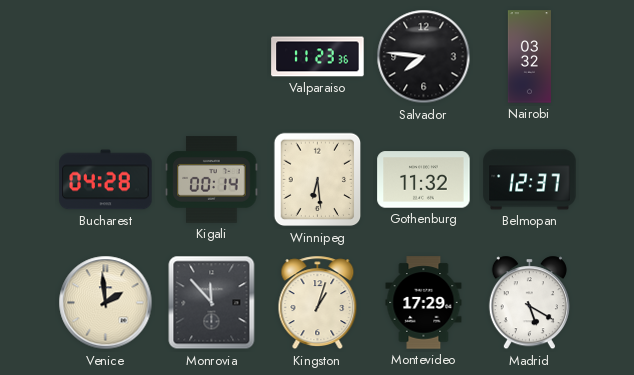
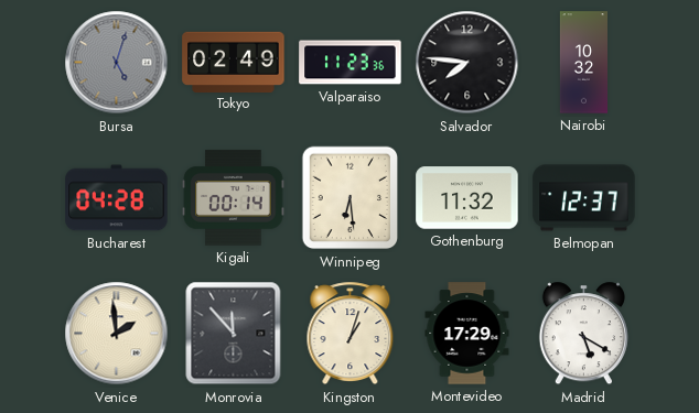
Bursa: none -> 5:03
Tokyo: none -> 02:49
Nairobi: 03:32 -> 10:32
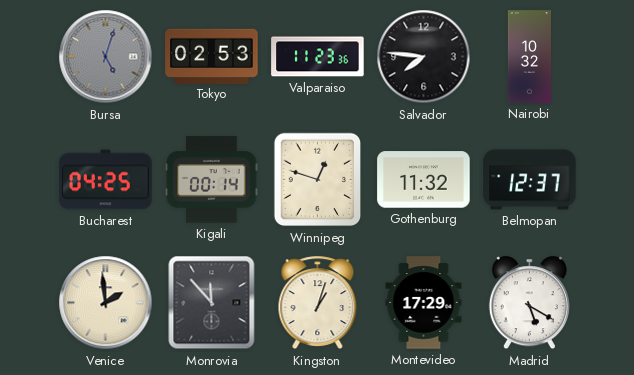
Tokyo: 02:49 -> 02:53
Bucharest: 04:28 -> 04:25
Winnipeg: 6:29 -> 12:48
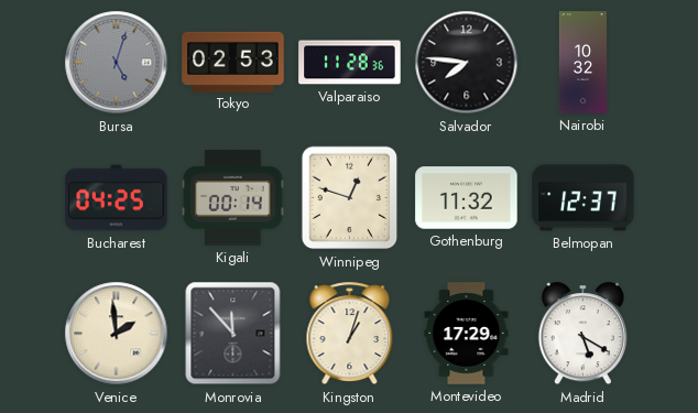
Valparaiso: 11:23 -> 11:28
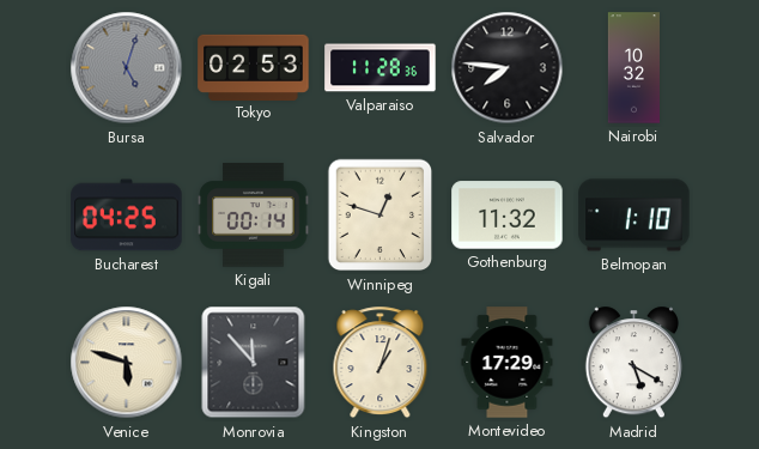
Belmopan: 12:37 -> 1:10
Venice: 1:59 -> 5:48
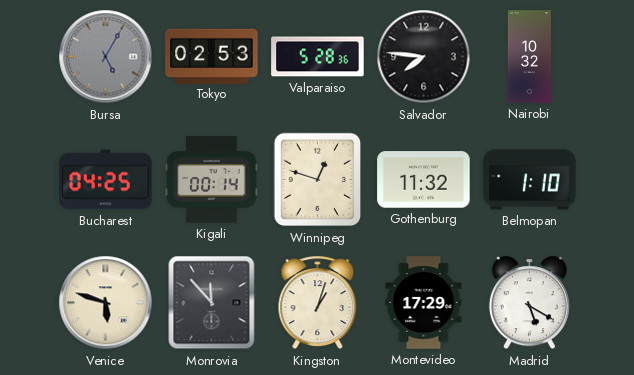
Bursa: 5:03 -> 5:05
Valparaiso: 11:28 -> 5:28
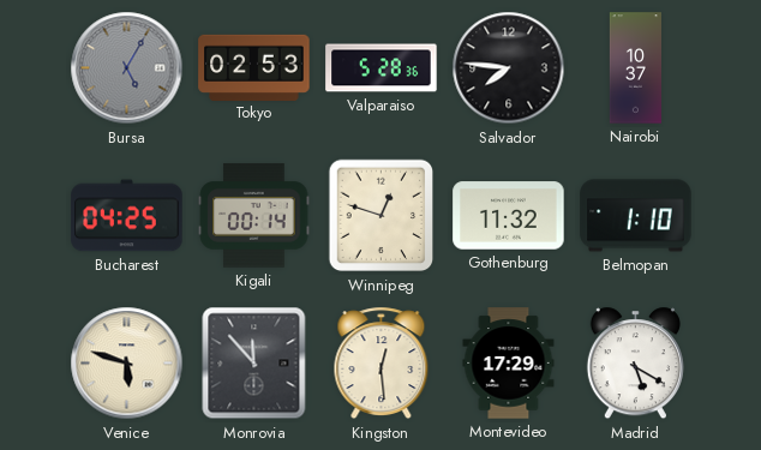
Nairobi: 10:32 -> 10:37
Kingston: 1:03 -> 12:29
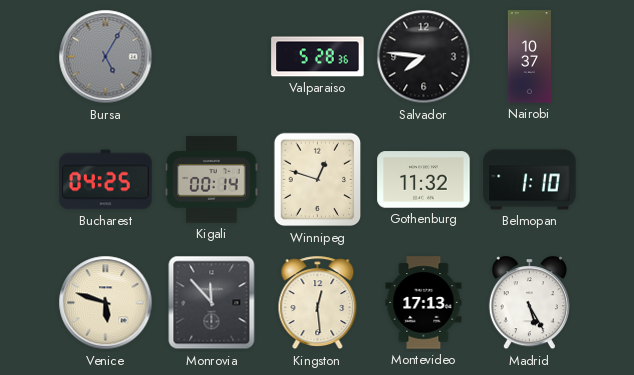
Tokyo: 02:53 -> none
Montevideo: 17:29 -> 17:13
Madrid: 5:20 -> 5:25
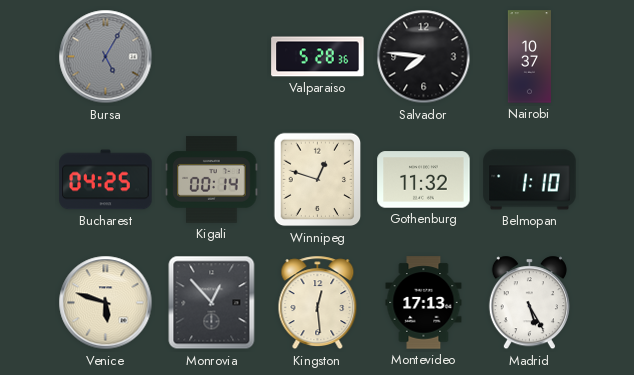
Monrovia: 11:53 -> 12:53
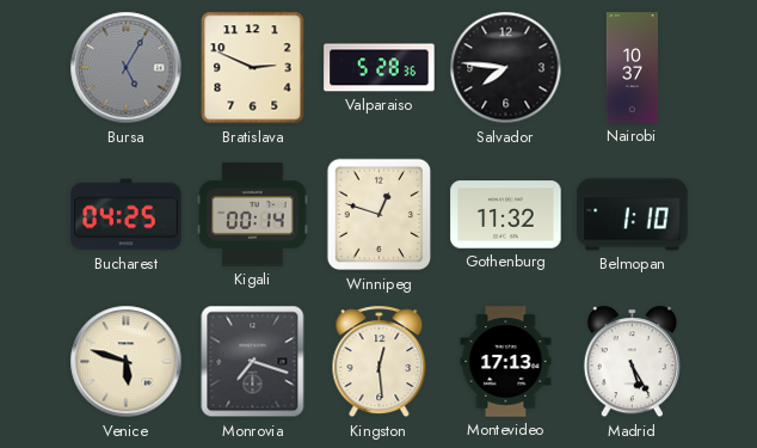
Bratislava: none -> 2:49
Monrovia: 12:53 -> 7:18
